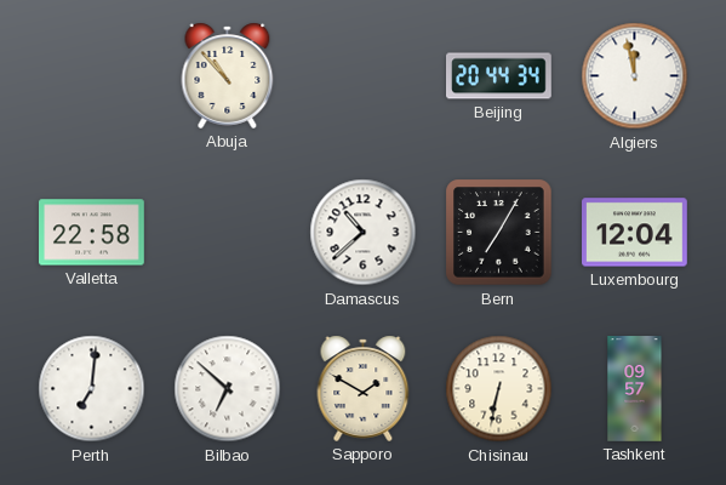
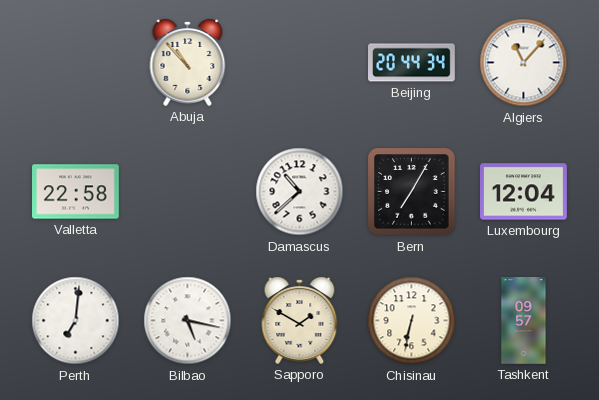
Algiers: 11:58 -> 11:07
Bilbao: 6:52 -> 5:17
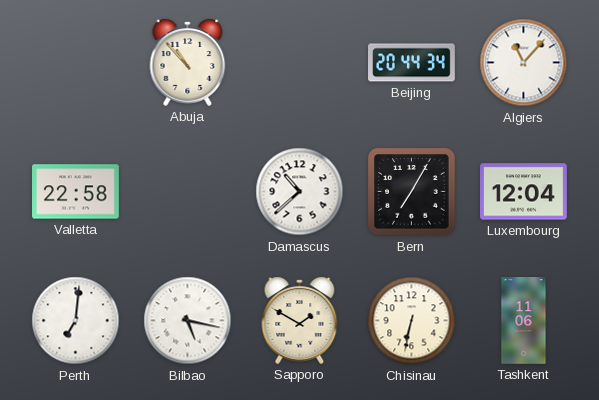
Tashkent: 09:57 -> 11:06
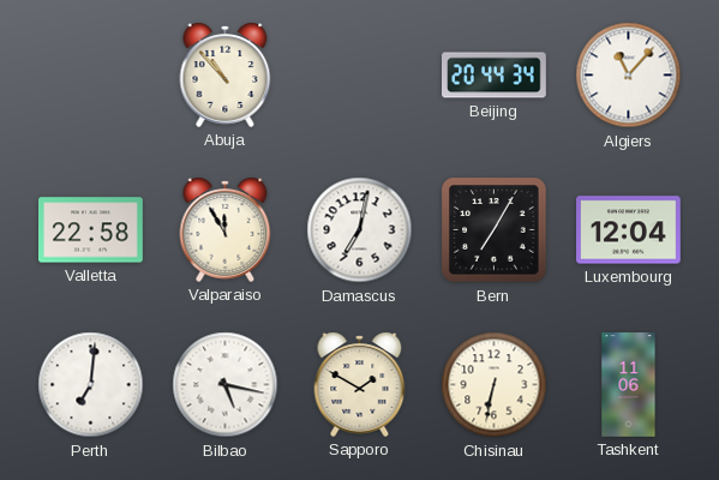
Valparaiso: none -> 11:55
Damascus: 10:38 -> 7:02
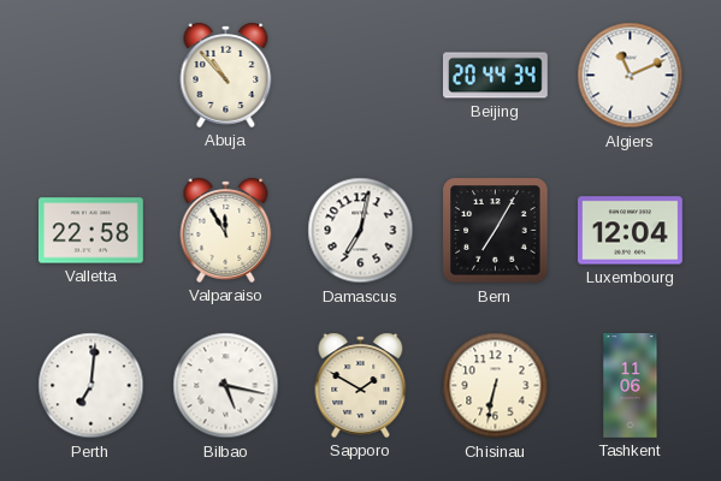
Algiers: 11:07 -> 11:11
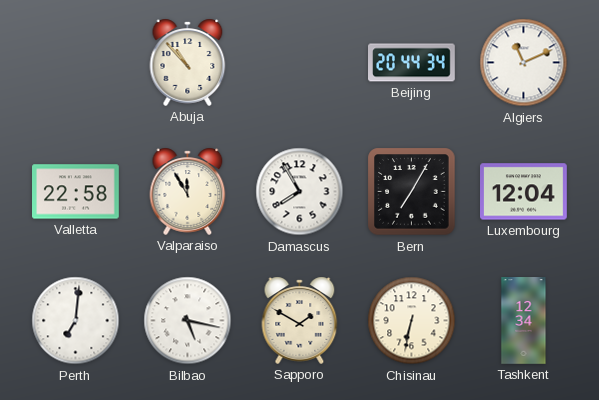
Damascus: 7:02 -> 7:55
Tashkent: 11:06 -> 12:34
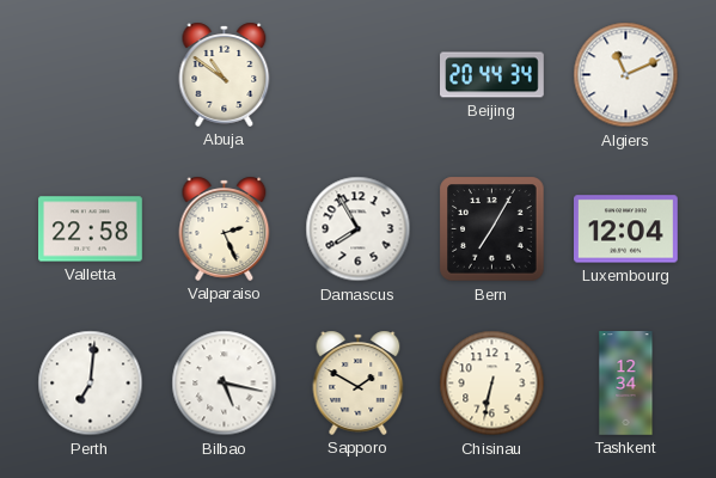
Abuja: 10:53 -> 10:51
Valparaiso: 11:55 -> 2:26
